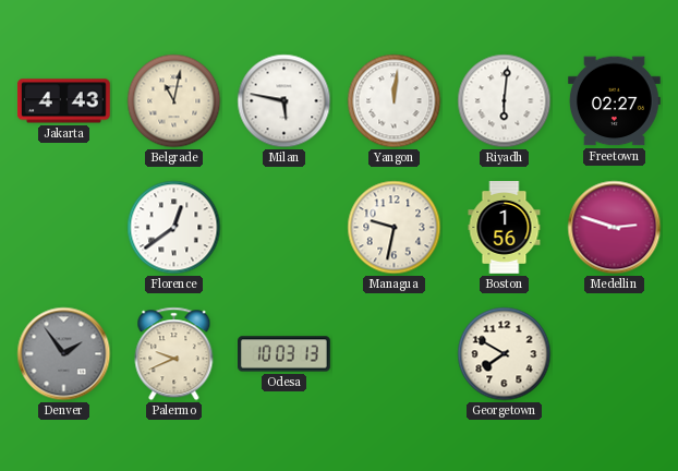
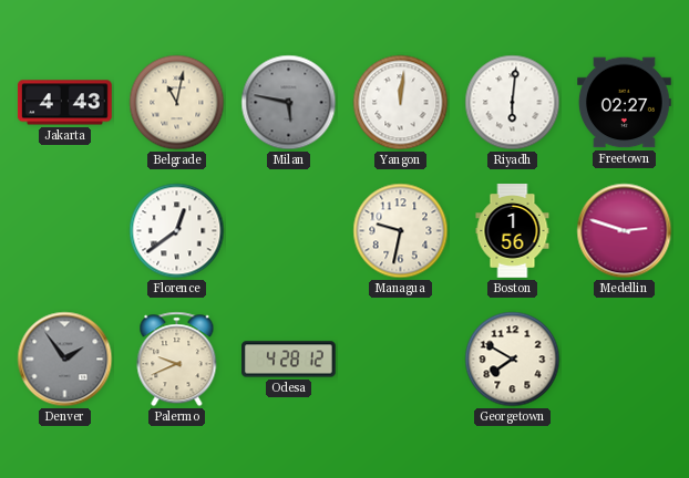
Milan dial: white -> grey
Odesa: 10:03 -> 4:28
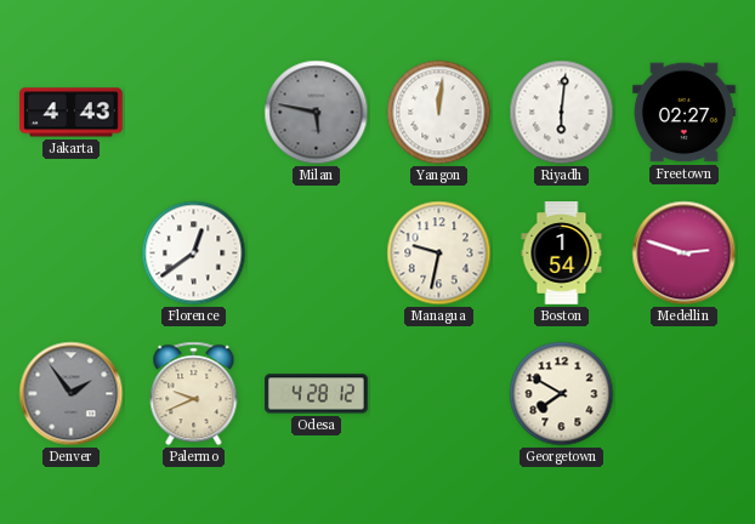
Belgrade: 11:02 -> none
Boston: 1:56 -> 1:54
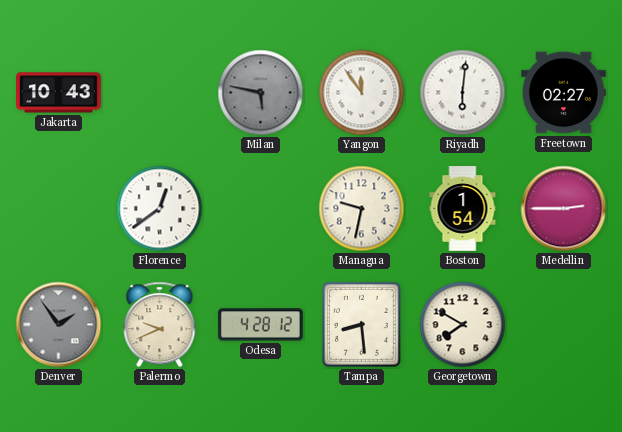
Jakarta: 4:43 -> 10:43
Yangon: 12:01 -> 11:54
Medellin: 2:48 -> 2:45
Tampa: none -> 8:29
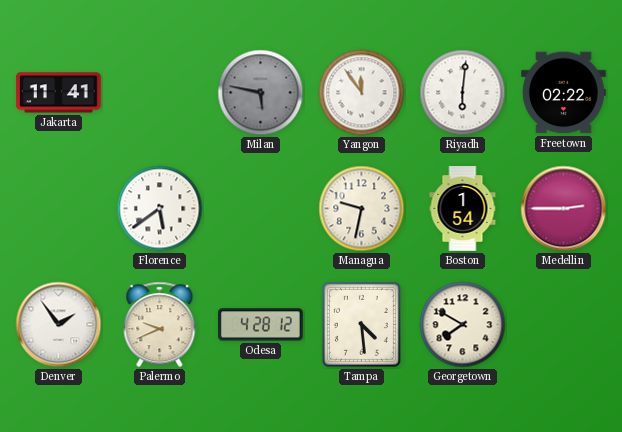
Jakarta: 10:43 -> 11:41
Freetown: 02:27 -> 02:22
Florence: 12:39 -> 5:39
Denver dial: grey -> white
Tampa: 8:29 -> 4:29
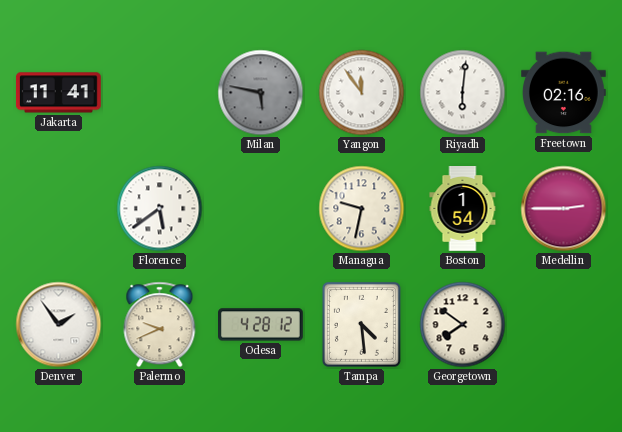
Freetown: 02:22 -> 02:16
Georgetown: 7:50 -> 7:51
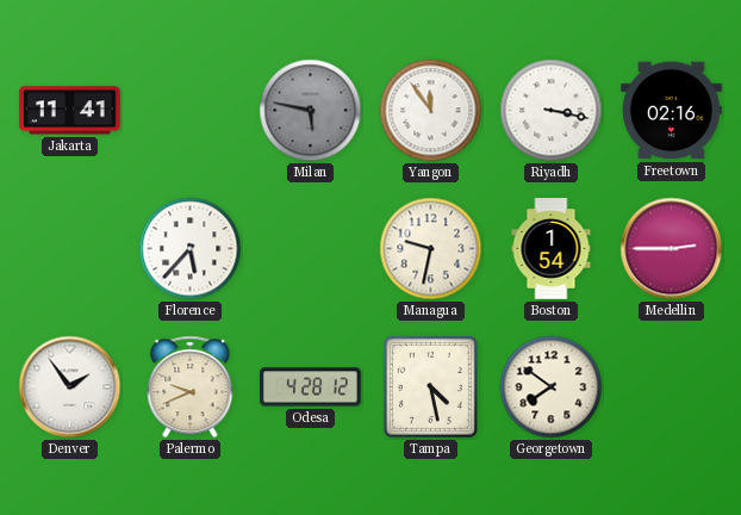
Riyadh: 6:01 -> 3:17
Florence: 5:39 -> 5:37
Tampa: 4:29 -> 4:28
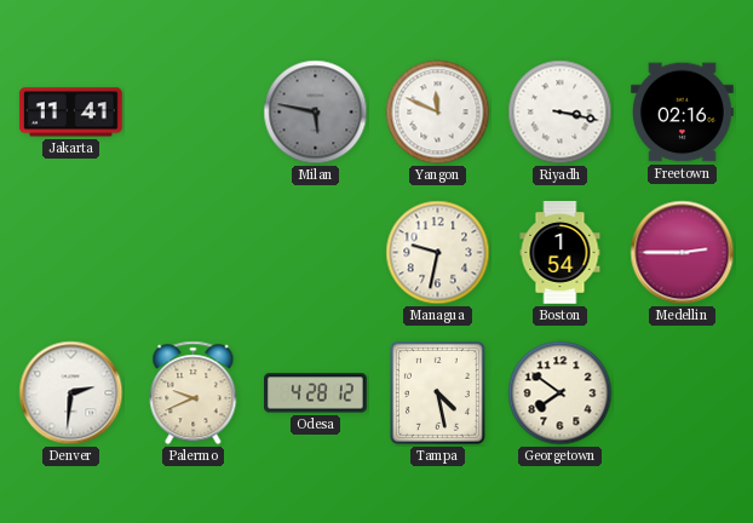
Yangon: 11:54 -> 11:49
Florence: 5:37 -> none
Denver: 1:54 -> 2:31
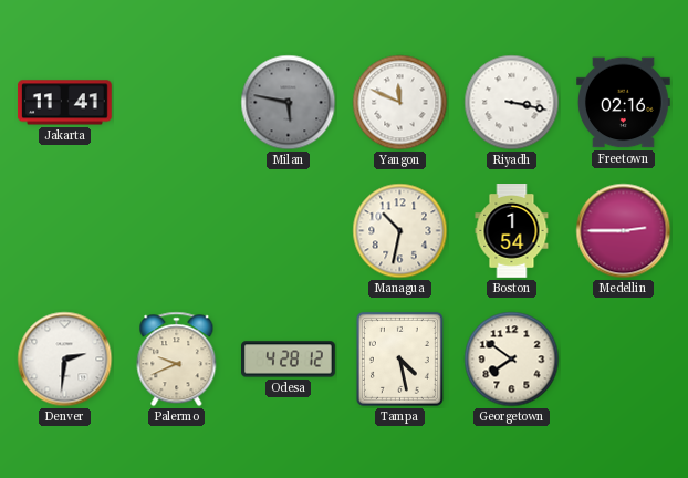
Managua: 9:32 -> 10:32
